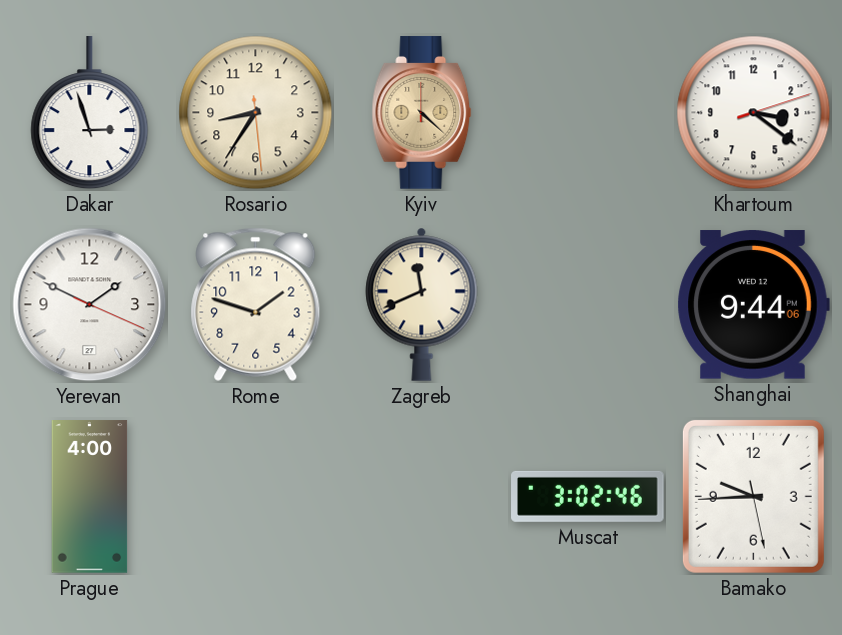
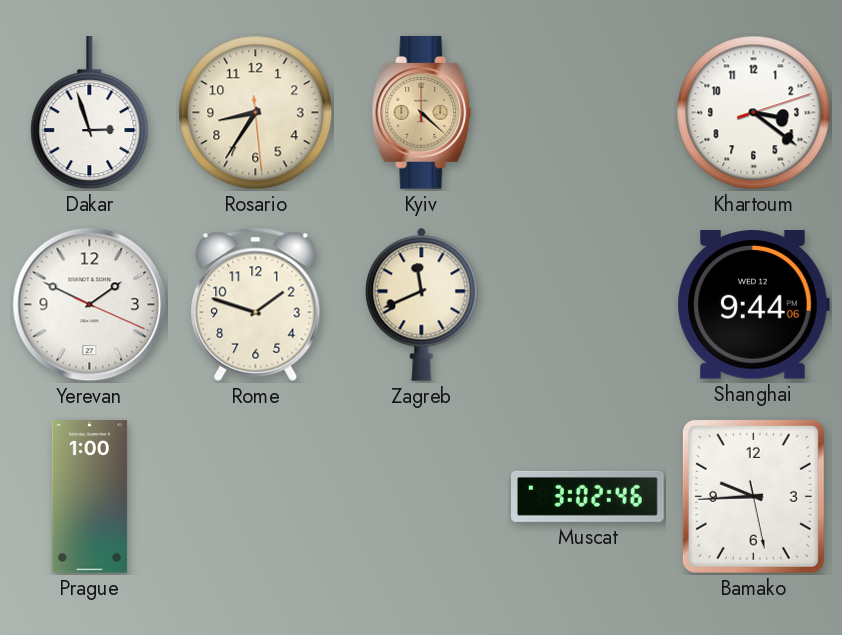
Prague: 4:00 -> 1:00
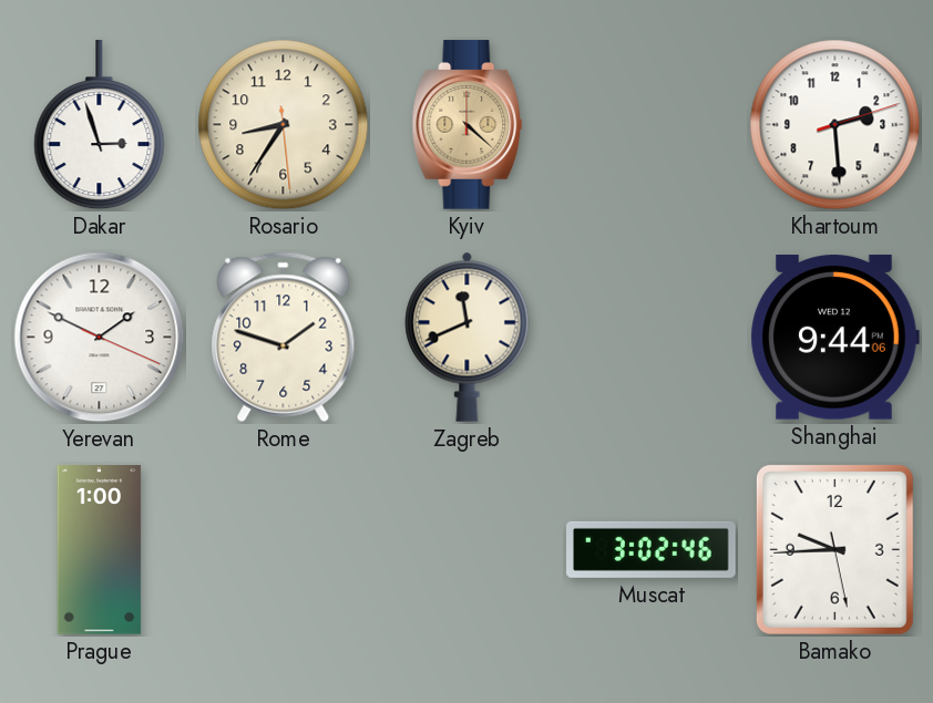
Khartoum: 3:21 -> 2:29
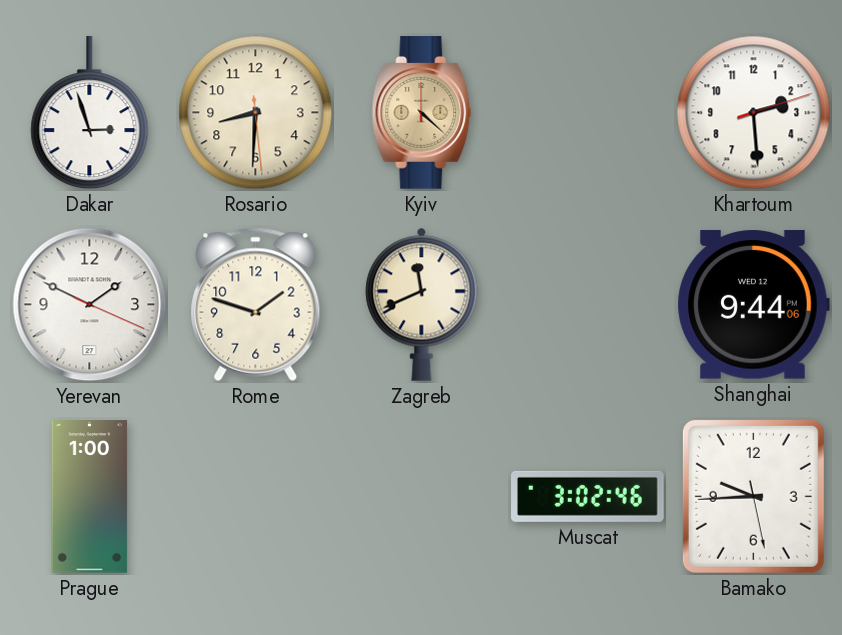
Rosario: 8:35 -> 8:30
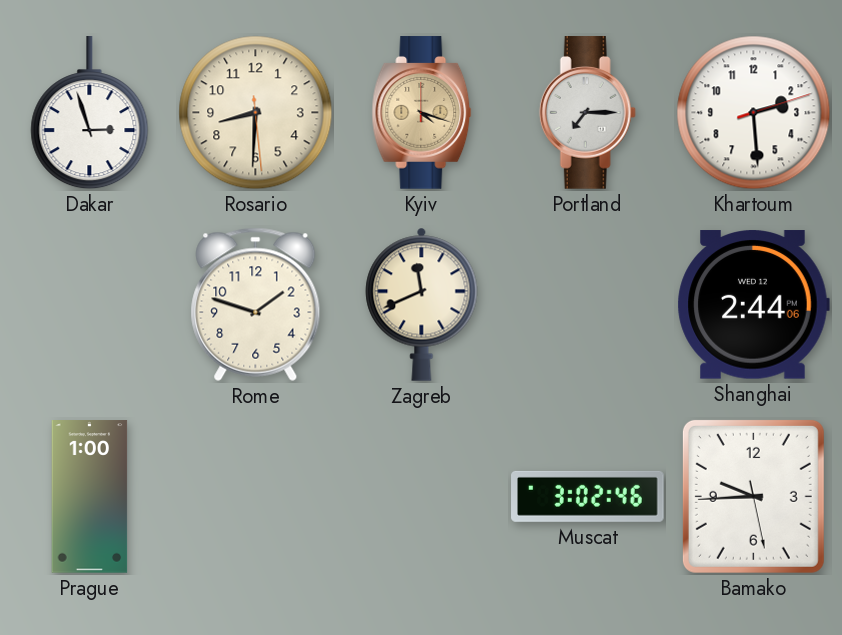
Kyiv: 4:22 -> 4:18
Portland: none -> 7:15
Yerevan: 1:49 -> none
Shanghai: 9:44 -> 2:44
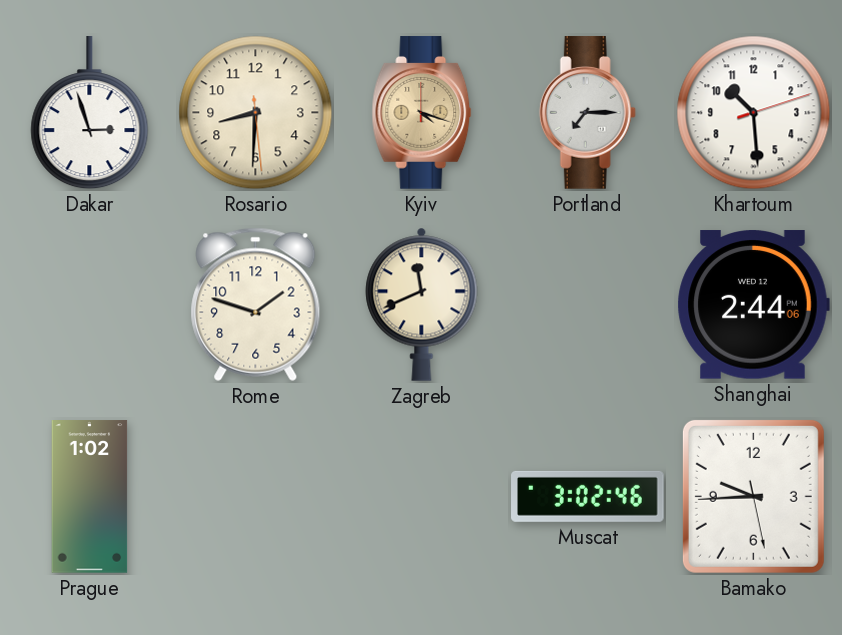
Khartoum: 2:29 -> 10:29
Prague: 1:00 -> 1:02
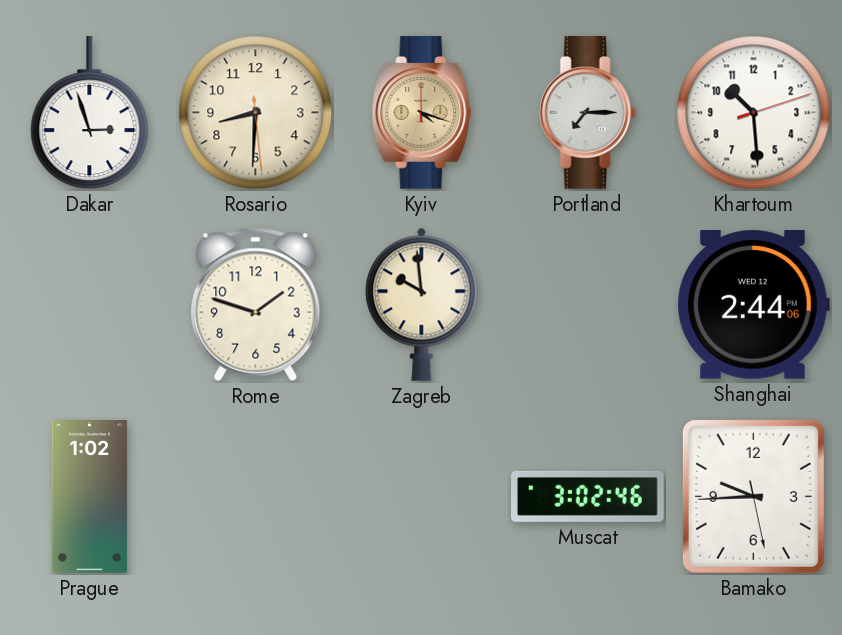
Zagreb: 11:41 -> 9:59
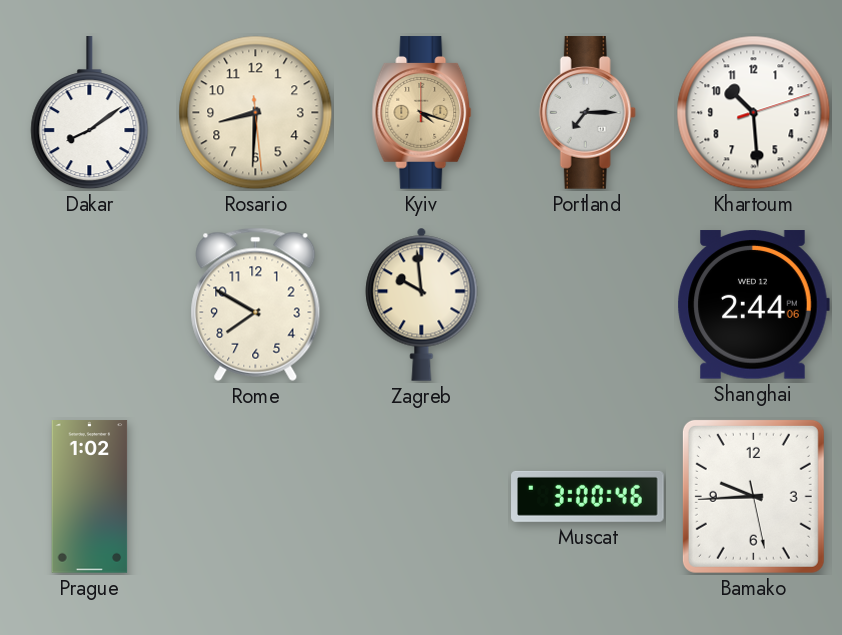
Dakar: 2:57 -> 8:09
Rome: 1:48 -> 7:50
Muscat: 3:02 -> 3:00
